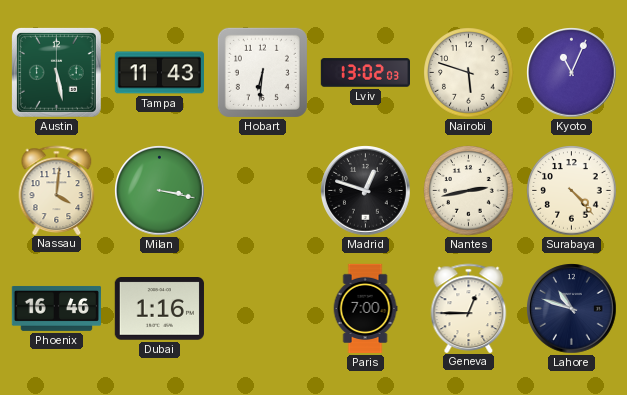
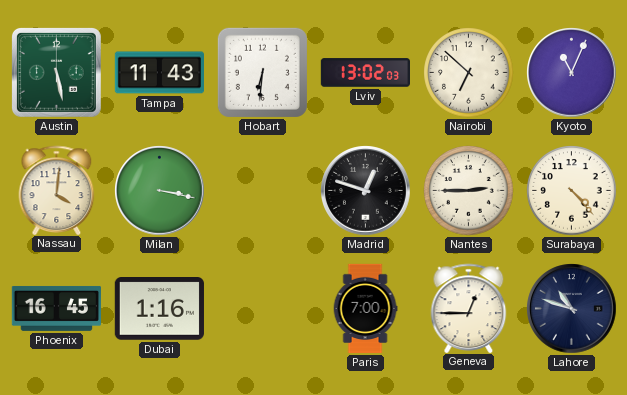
Nairobi: 5:48 -> 6:52
Nantes: 2:43 -> 2:45
Phoenix: 16:46 -> 16:45
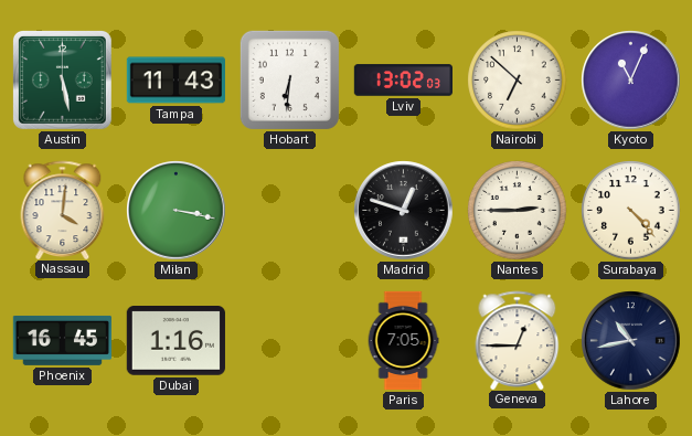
Paris: 7:00 -> 7:05
Lahore: 10:48 -> 10:43
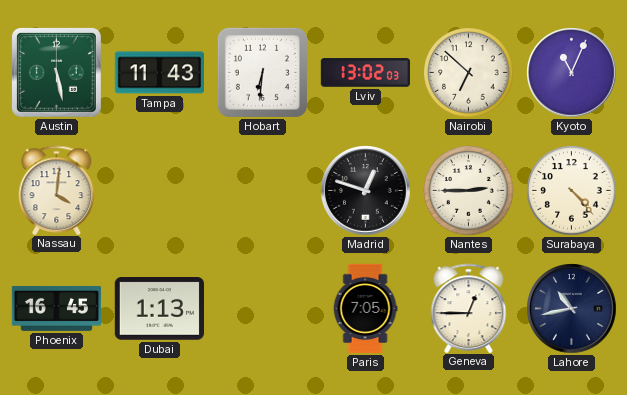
Milan: 3:17 -> none
Dubai: 1:16 -> 1:13
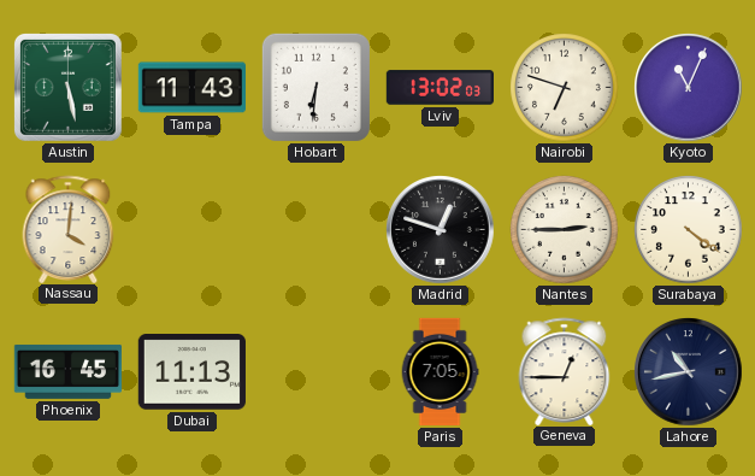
Nairobi: 6:52 -> 6:48
Surabaya: 4:23 -> 4:21
Dubai: 1:13 -> 11:13
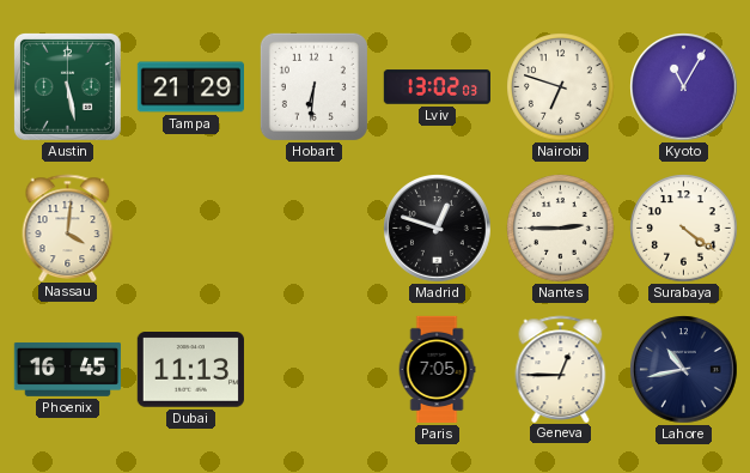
Tampa: 11:43 -> 21:29
Kyoto: 11:04 -> 11:05
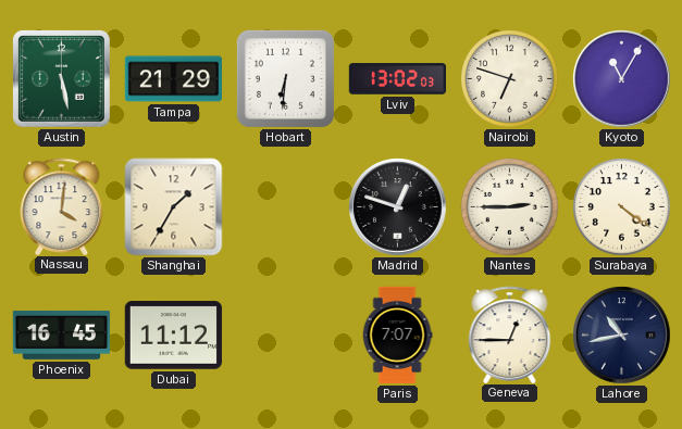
Shanghai: none -> 1:35
Dubai: 11:13 -> 11:12
Paris: 7:05 -> 7:07
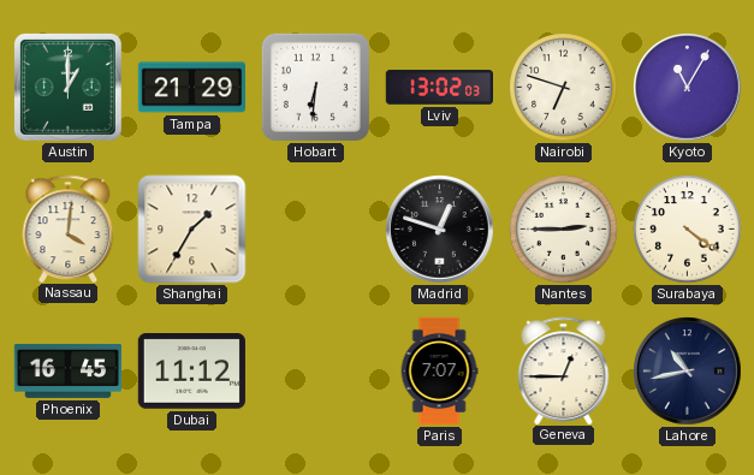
Austin: 5:28 -> 1:00
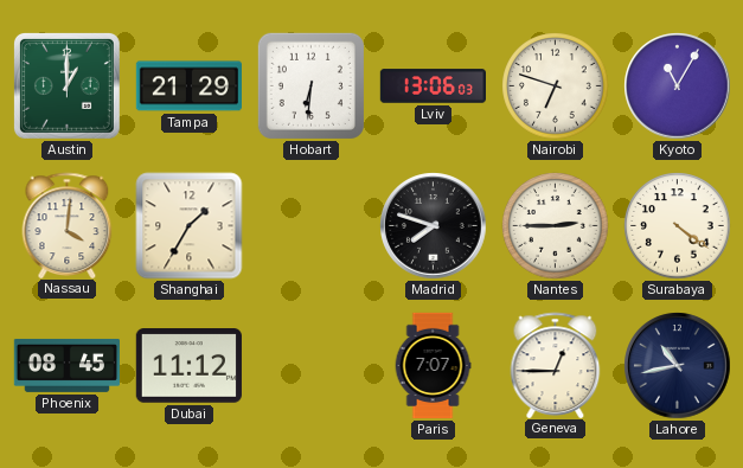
Lviv: 13:02 -> 13:06
Madrid: 12:48 -> 7:48
Phoenix: 16:45 -> 08:45
